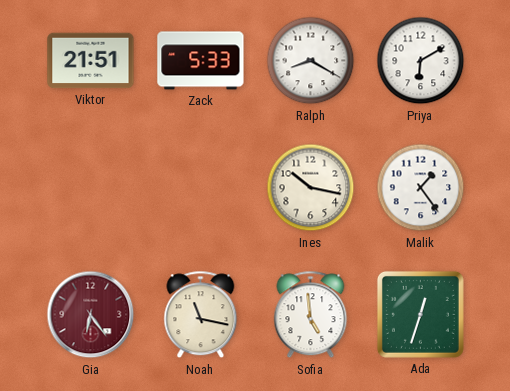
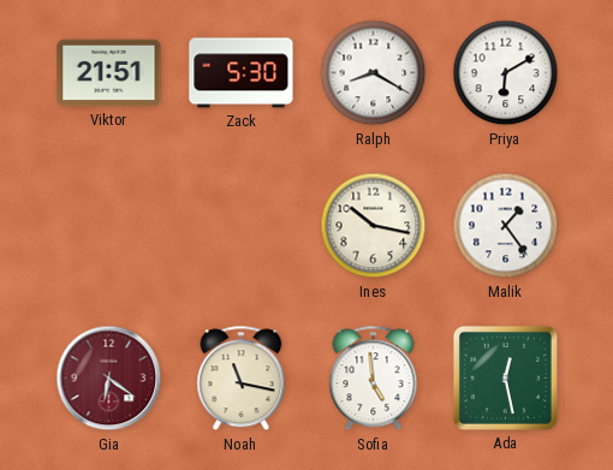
Zack: 5:33 -> 5:30
Gia: 6:24 -> 6:21
Ada: 12:33 -> 12:28
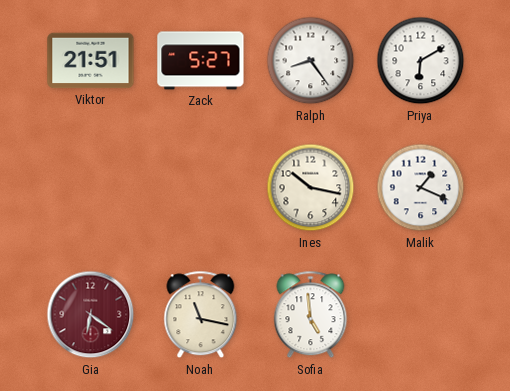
Zack: 5:30 -> 5:27
Ralph: 8:20 -> 8:24
Malik: 1:24 -> 1:19
Ada: 12:28 -> none
